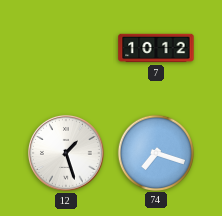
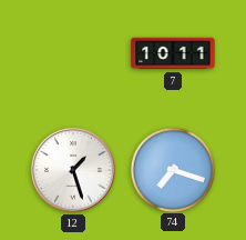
7: 10:12 -> 10:11
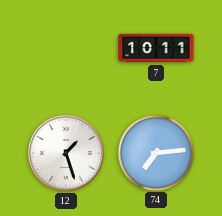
74: 7:18 -> 7:14
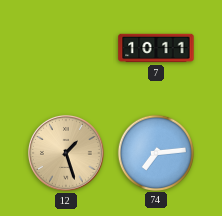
12 dial: white -> champagne
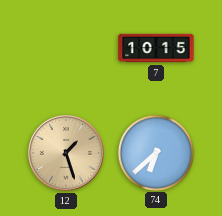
7: 10:11 -> 10:15
74: 7:14 -> 6:38
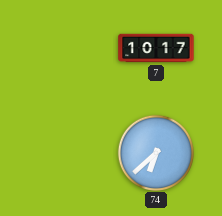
7: 10:15 -> 10:17
12: 1:27 -> none
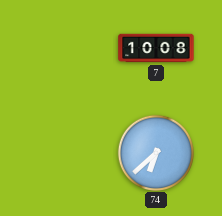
7: 10:17 -> 10:08
